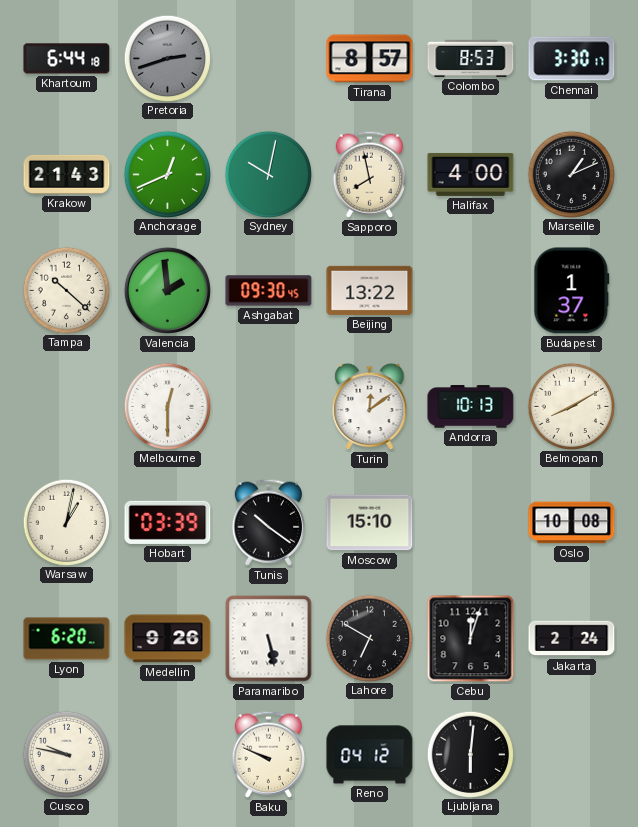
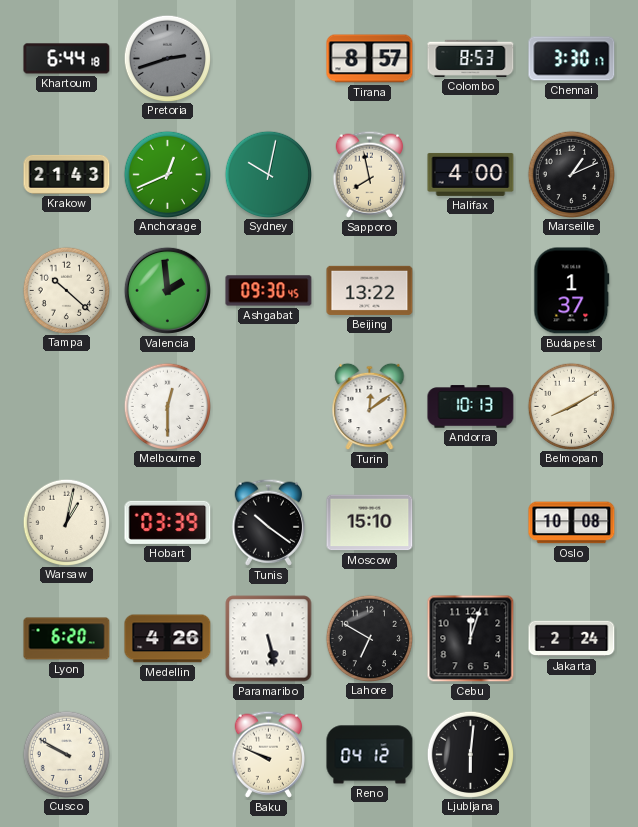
Medellin: 9:26 -> 4:26
Cusco: 9:47 -> 9:50
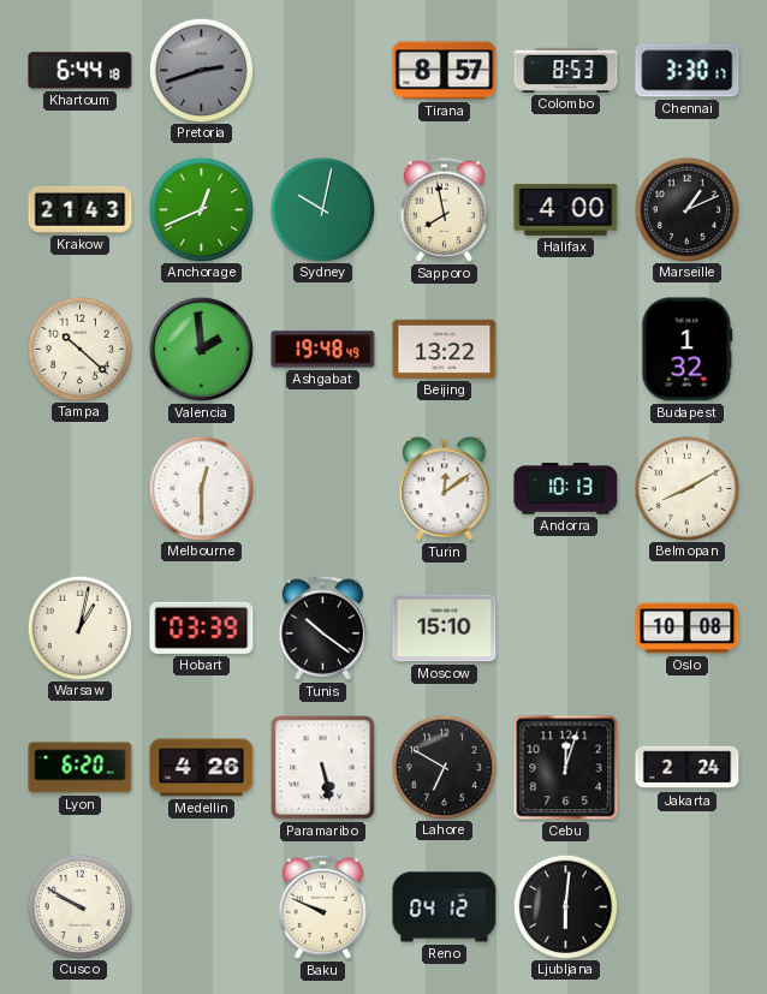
Ashgabat: 09:30 -> 19:48
Budapest: 1:37 -> 1:32
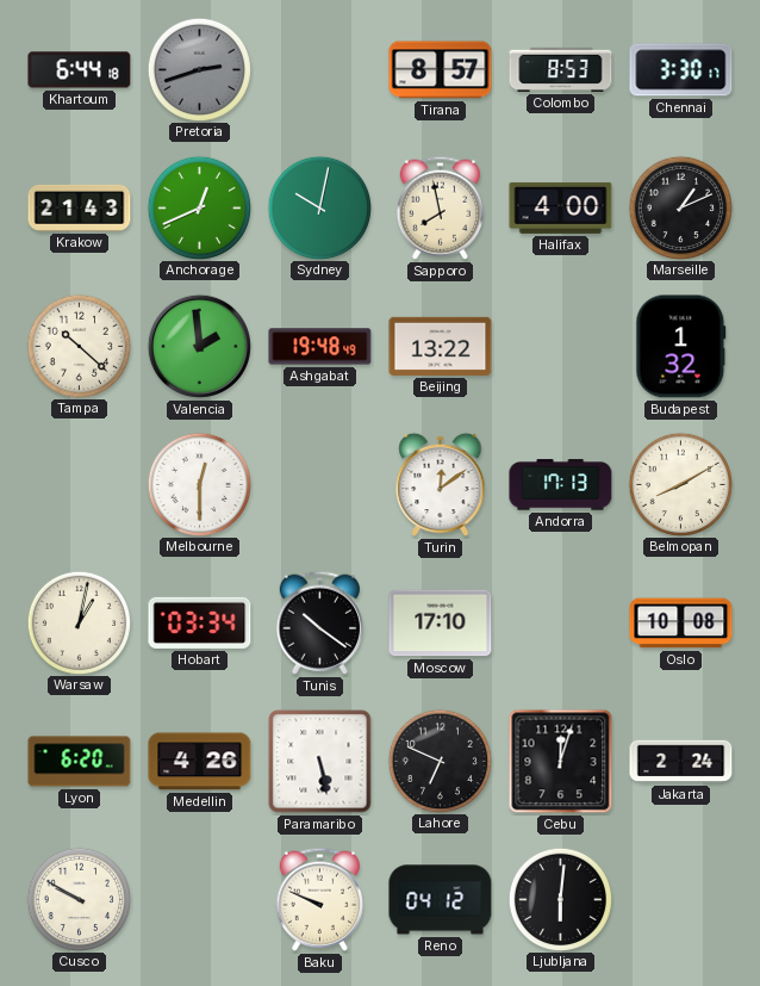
Andorra: 10:13 -> 17:13
Hobart: 03:39 -> 03:34
Moscow: 15:10 -> 17:10
Lahore: 6:50 -> 6:49
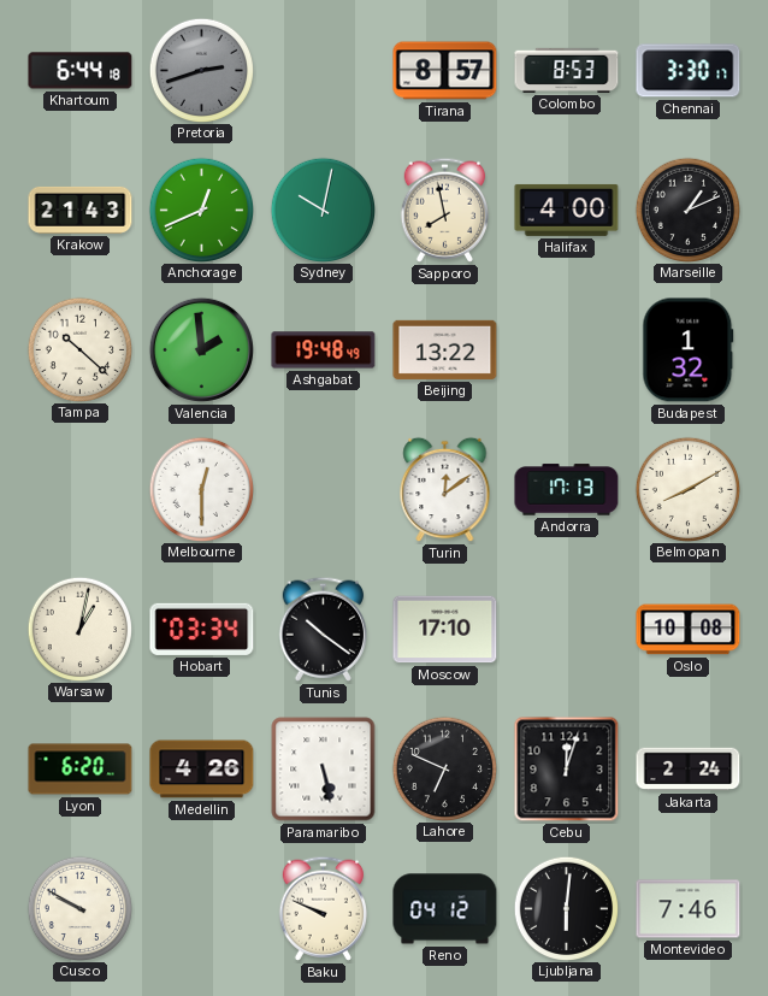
Montevideo: none -> 7:46
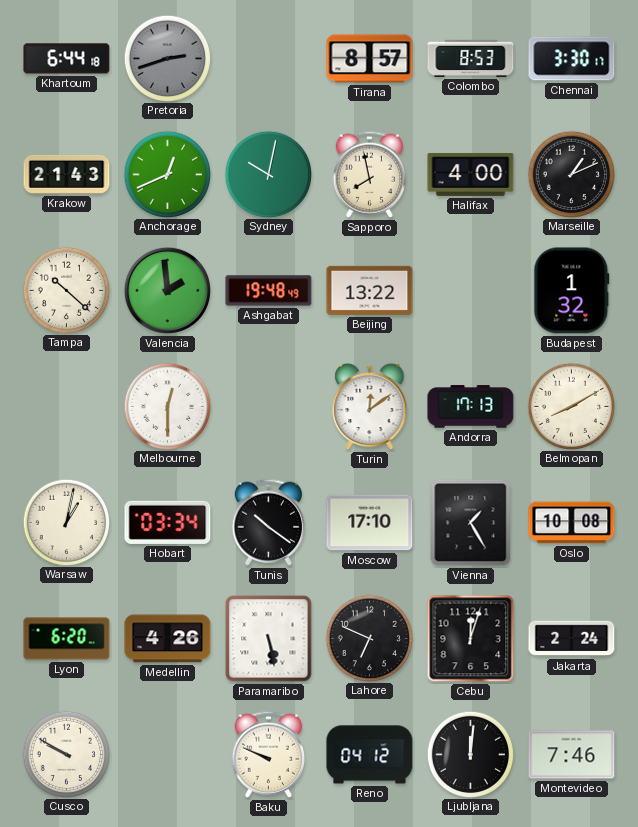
Vienna: none -> 1:25
Ljubljana: 6:01 -> 12:01
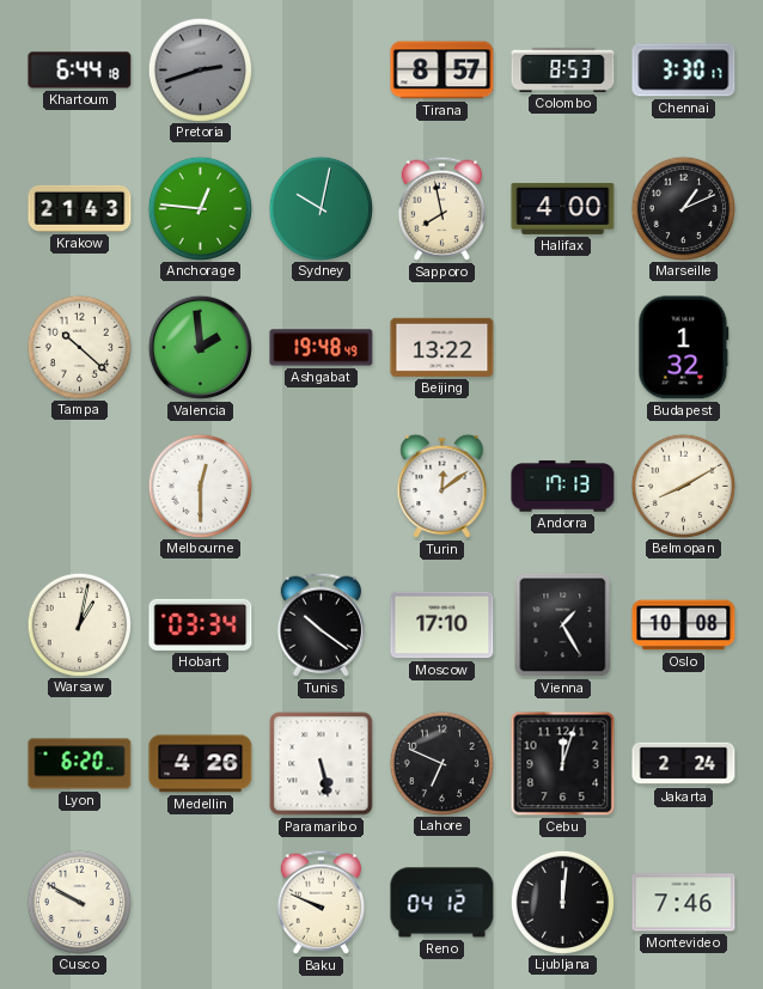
Anchorage: 12:41 -> 12:46
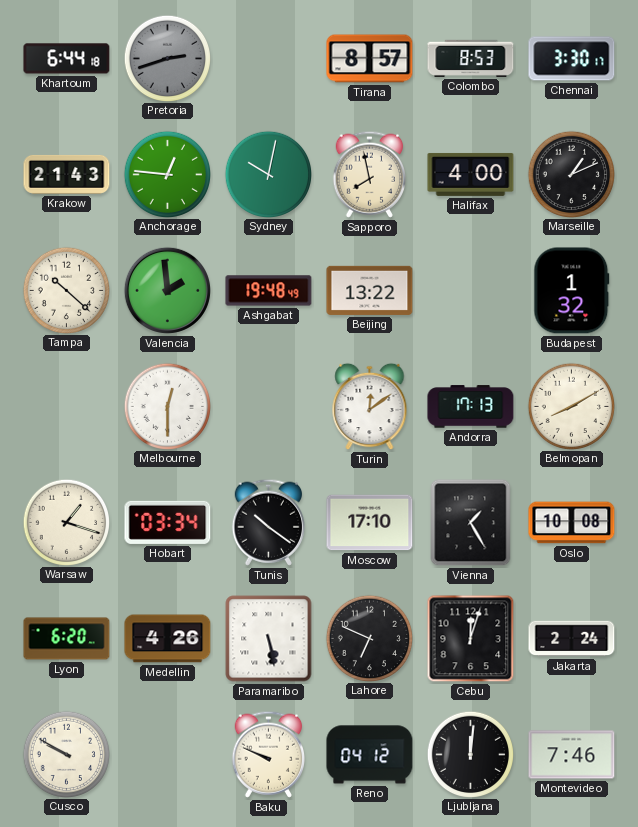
Warsaw: 1:02 -> 1:18
